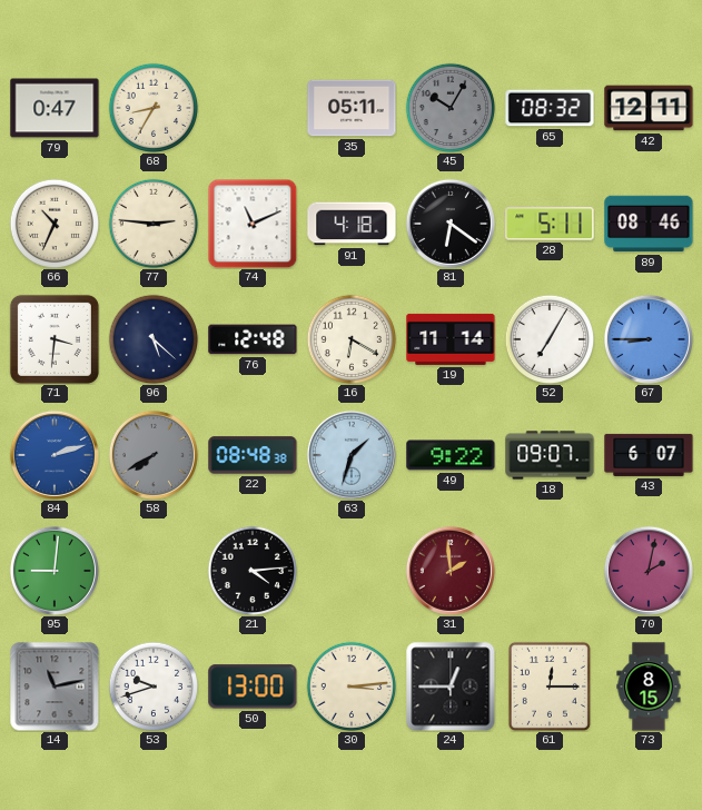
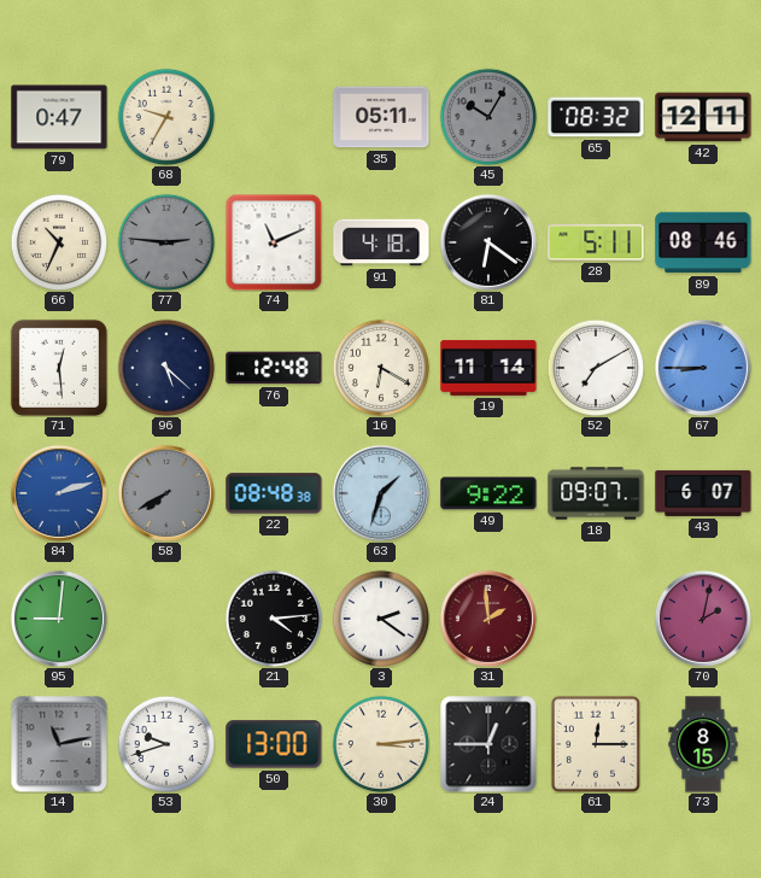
68: 8:35 -> 9:35
77 dial: cream -> grey
71: 3:31 -> 12:29
52: 7:05 -> 7:10
3: none -> 2:21
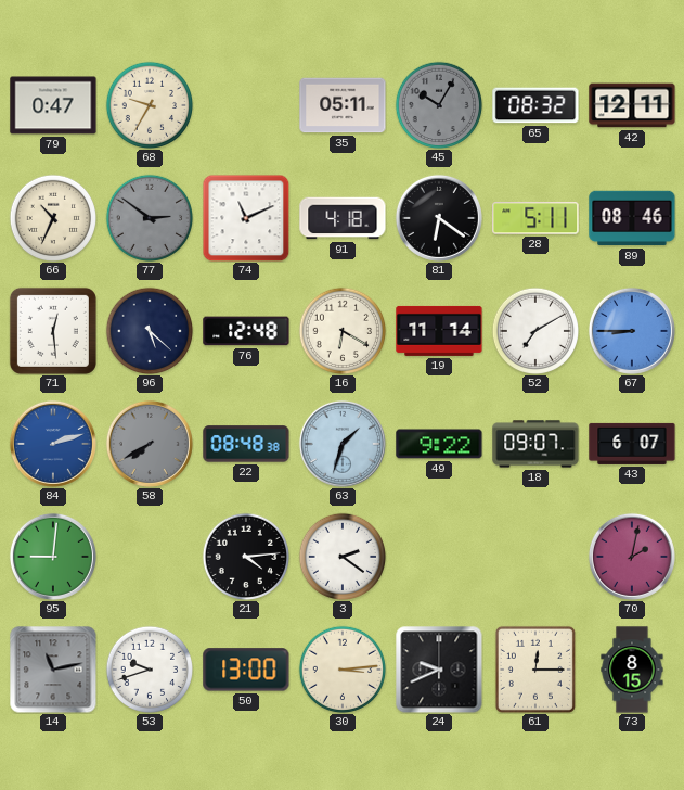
77: 2:46 -> 2:51
31: 1:59 -> none
24: 12:45 -> 9:41
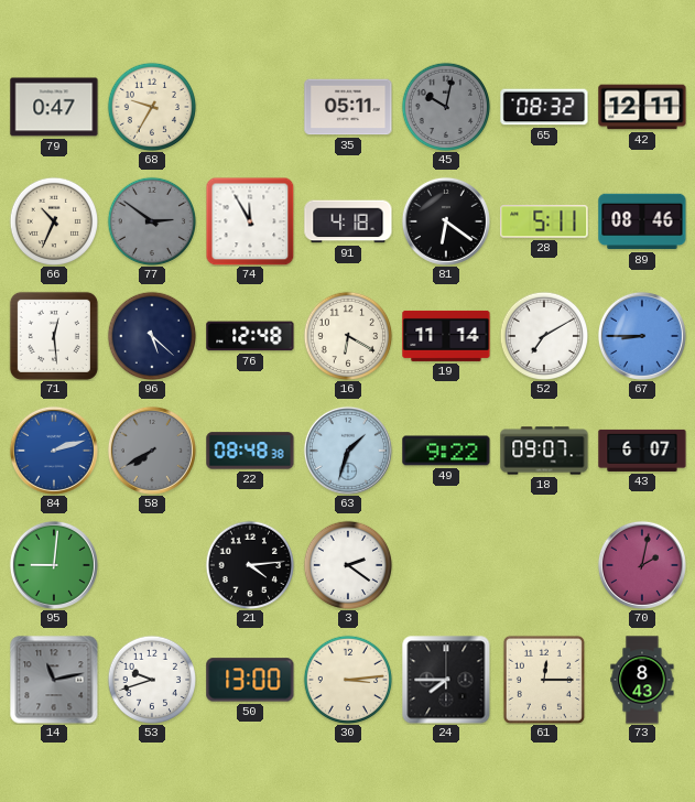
45: 10:05 -> 10:02
74: 11:11 -> 11:55
24: 9:41 -> 7:45
73: 8:15 -> 8:43
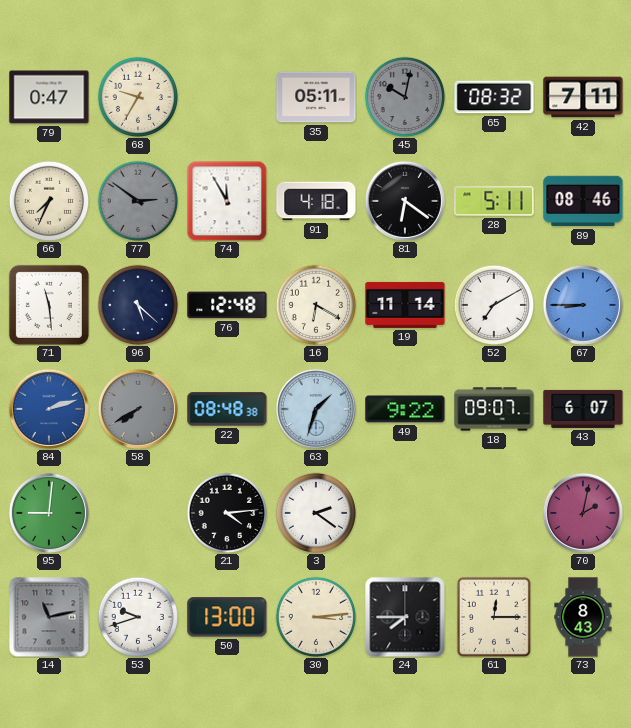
42: 12:11 -> 7:11
66: 10:34 -> 7:34
71: 12:29 -> 11:29
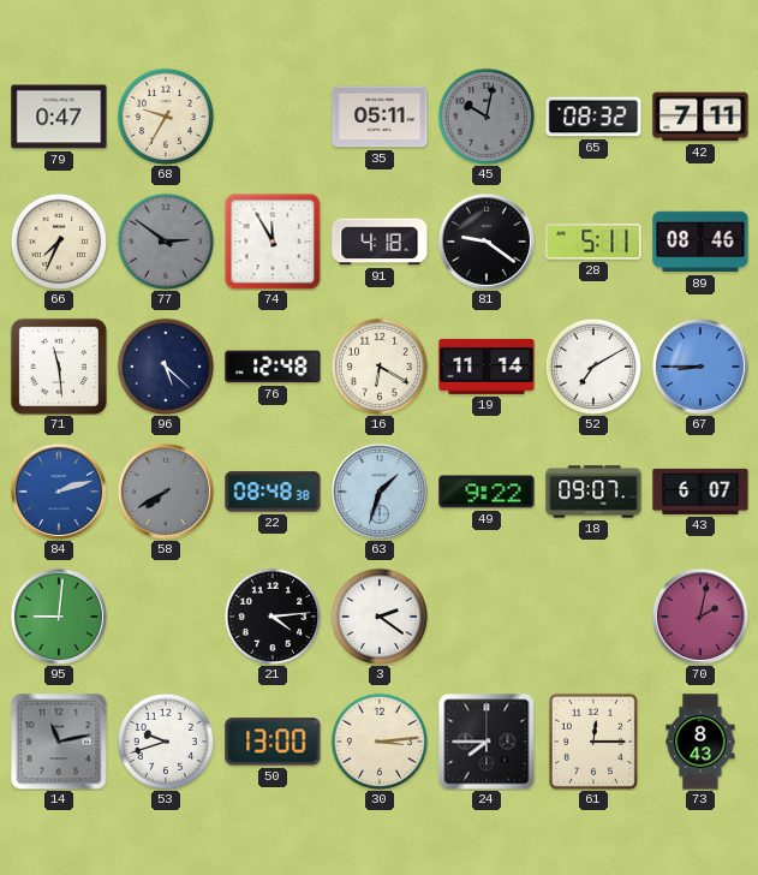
81: 6:21 -> 9:21
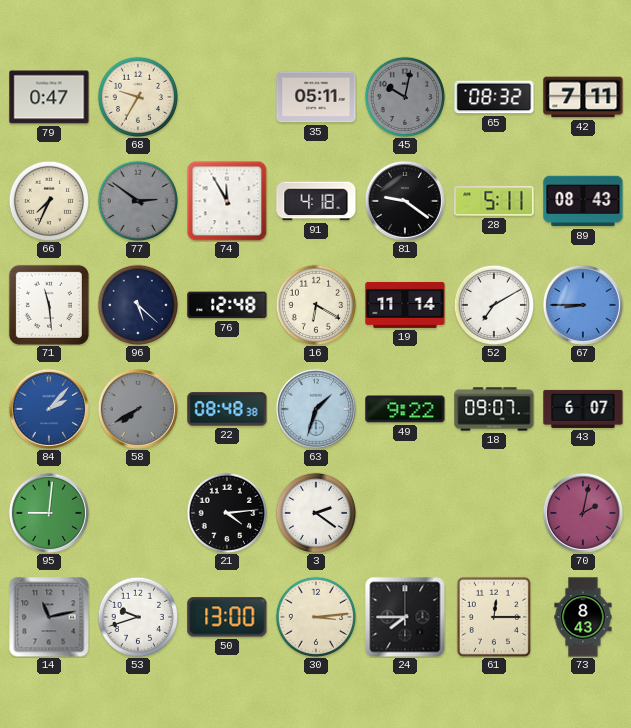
89: 08:46 -> 08:43
84: 2:12 -> 2:07
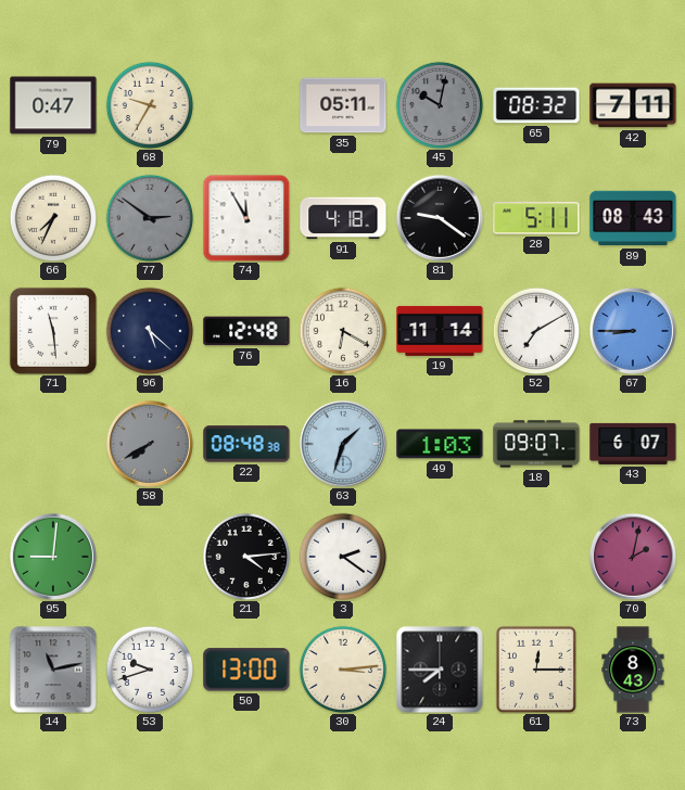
84: 2:07 -> none
49: 9:22 -> 1:03
